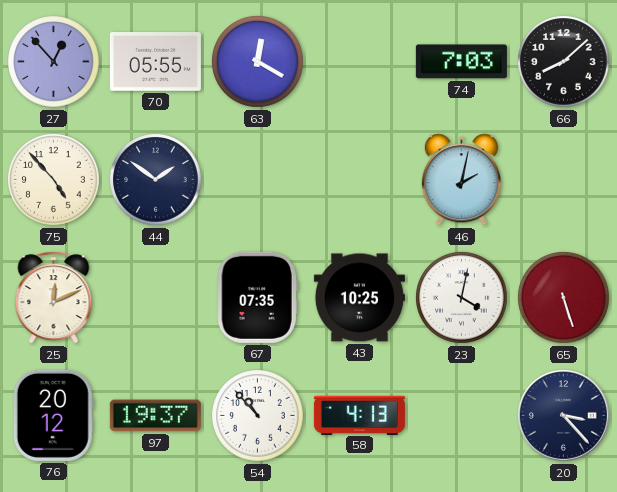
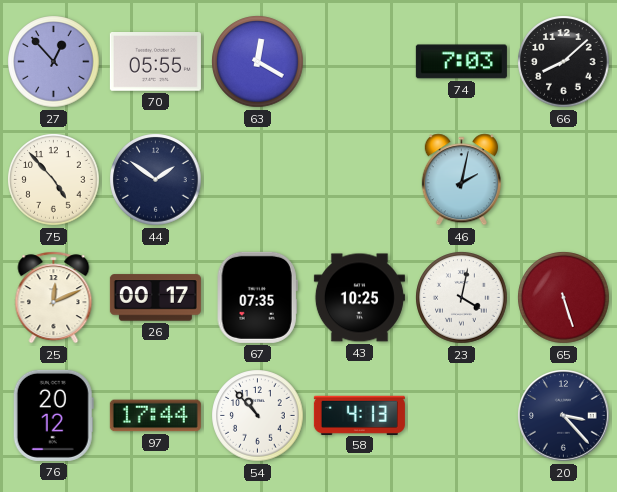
26: none -> 00:17
97: 19:37 -> 17:44
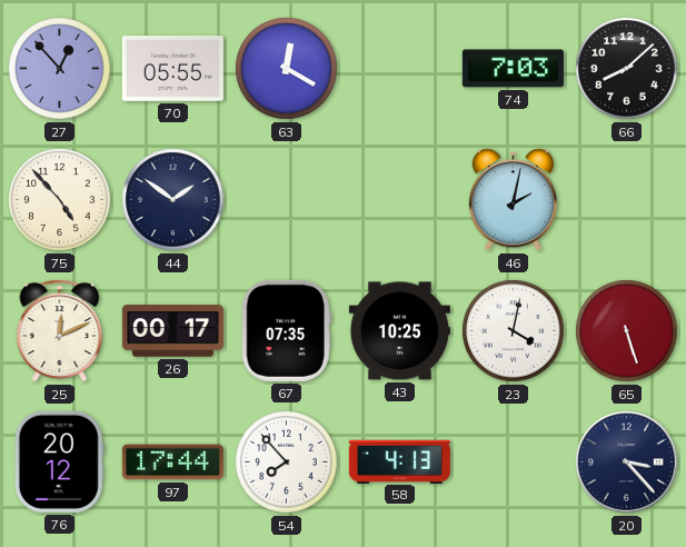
54: 10:53 -> 7:53
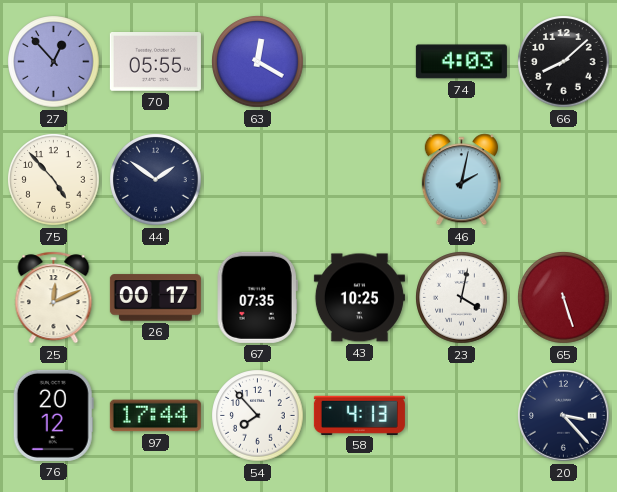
74: 7:03 -> 4:03
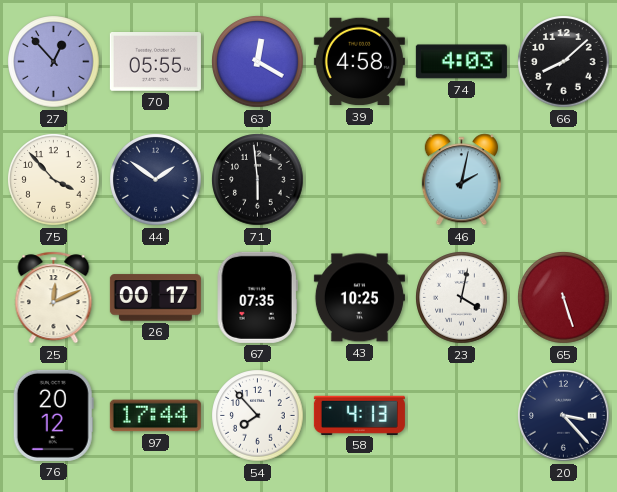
39: none -> 4:58
75: 4:53 -> 3:53
71: none -> 5:59
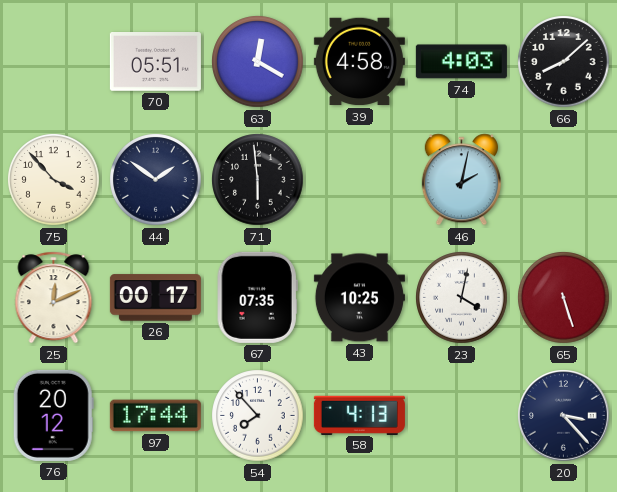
27: 12:53 -> none
70: 05:55 -> 05:51
